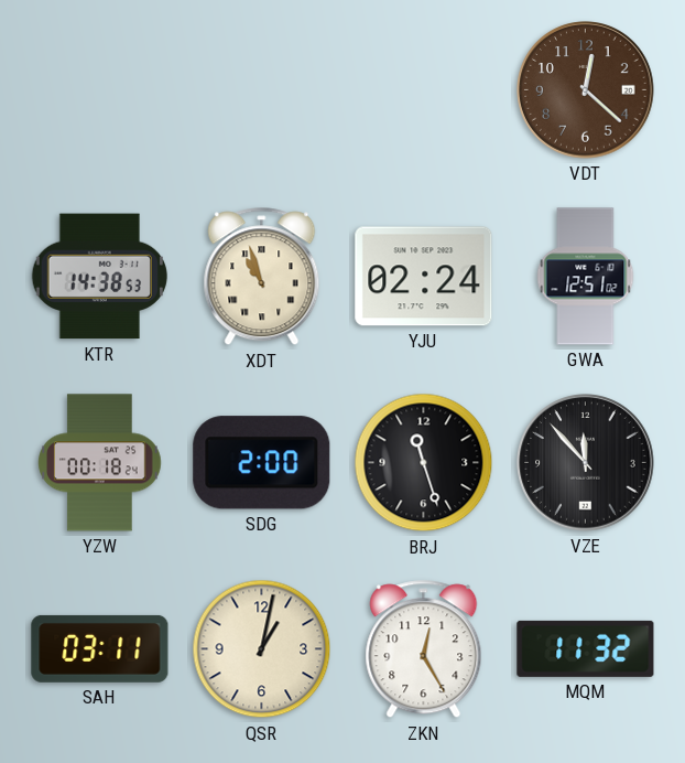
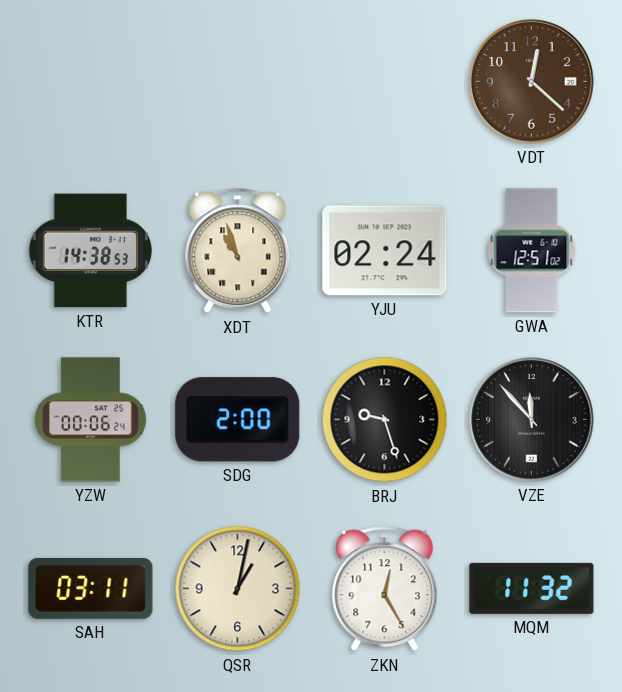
YZW: 00:18 -> 00:06
BRJ: 11:27 -> 9:27
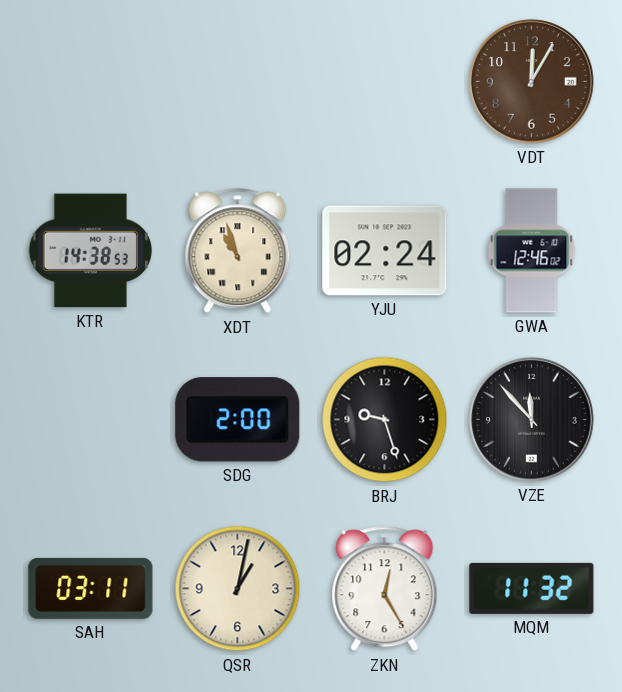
VDT: 12:22 -> 12:05
GWA: 12:51 -> 12:46
YZW: 00:06 -> none
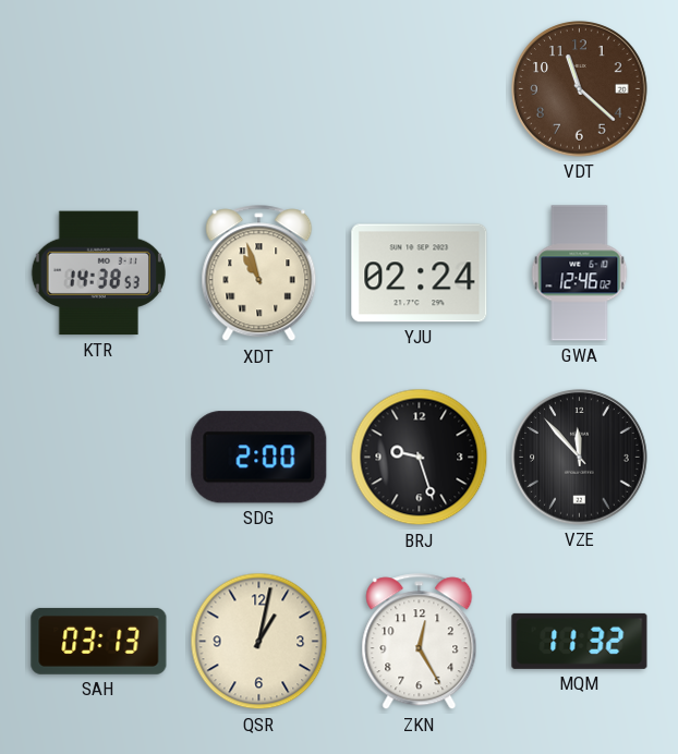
VDT: 12:05 -> 11:22
SAH: 03:11 -> 03:13
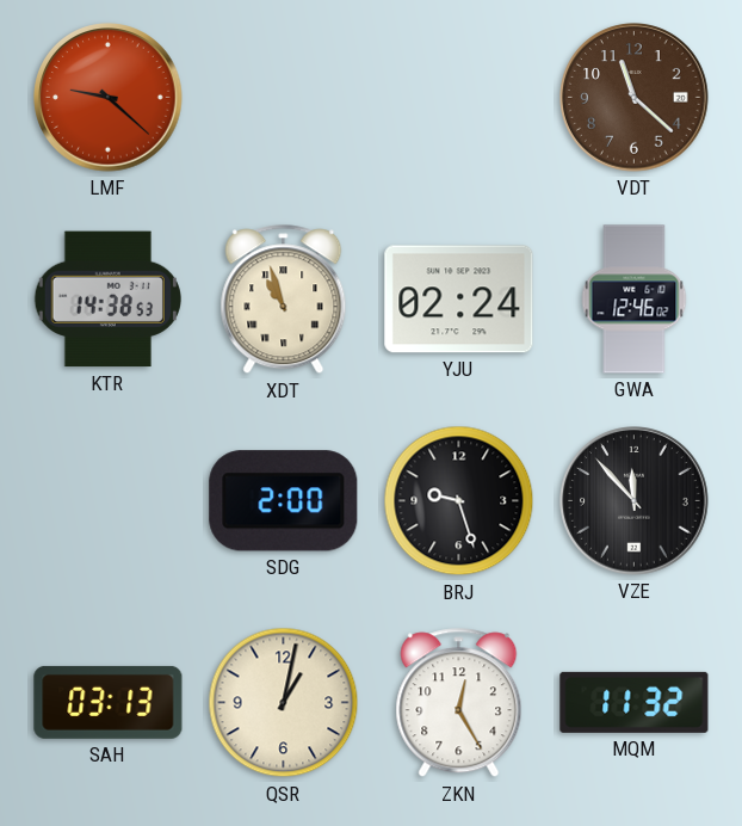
LMF: none -> 9:22
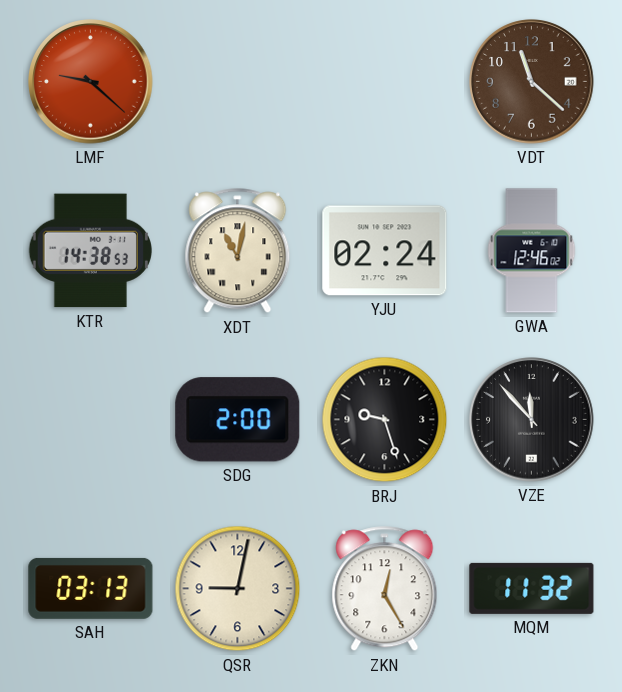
XDT: 10:57 -> 11:02
QSR: 1:02 -> 9:02
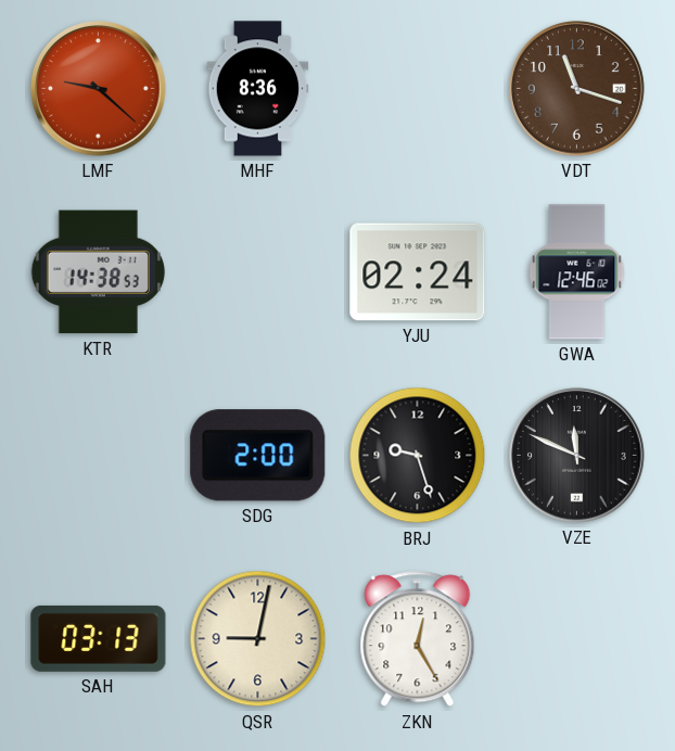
MHF: none -> 8:36
VDT: 11:22 -> 11:18
XDT: 11:02 -> none
VZE: 11:53 -> 11:49
MQM: 11:32 -> none
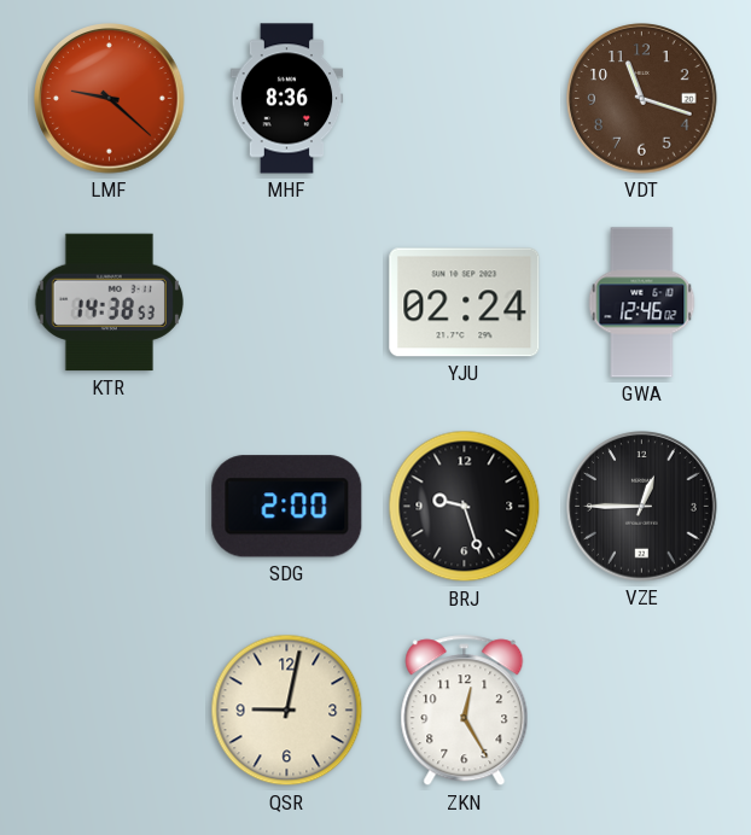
VZE: 11:49 -> 12:45
SAH: 03:13 -> none
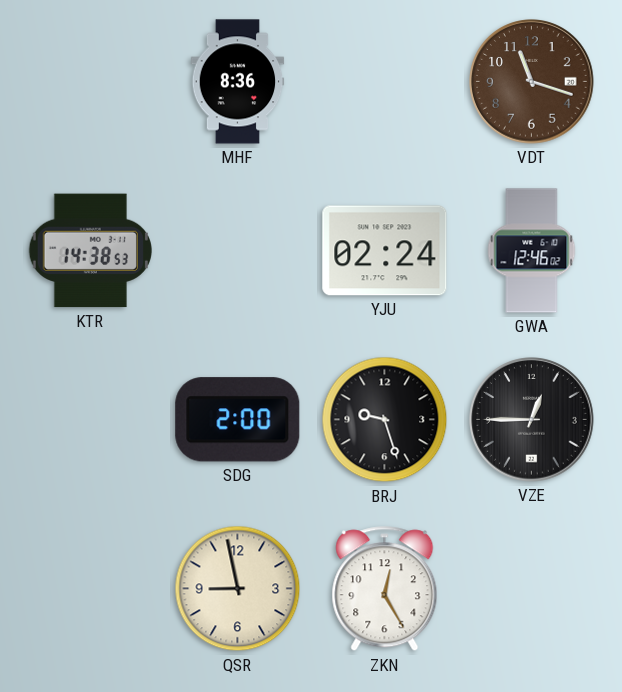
LMF: 9:22 -> none
QSR: 9:02 -> 8:58
